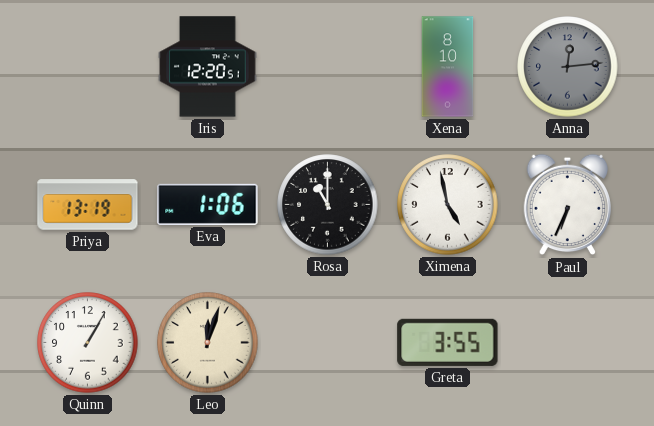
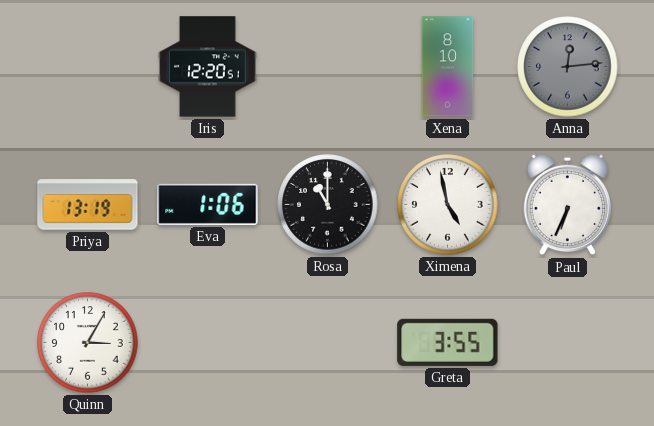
Quinn: 1:05 -> 3:05
Leo: 12:03 -> none
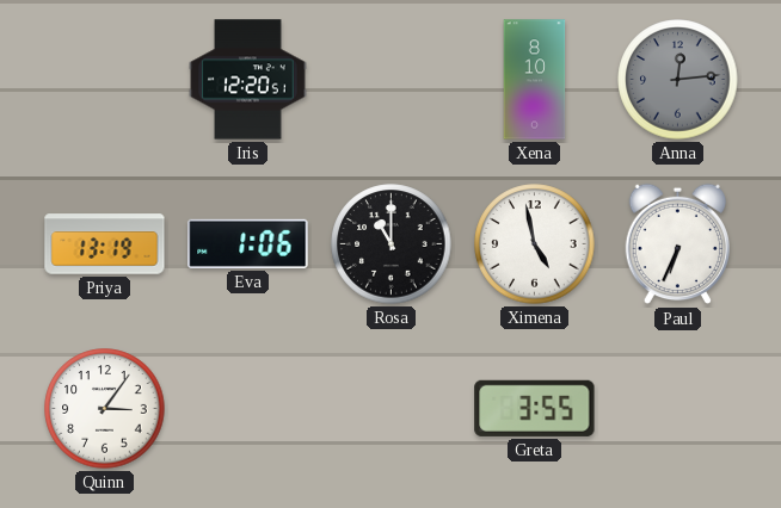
Quinn: 3:05 -> 3:06
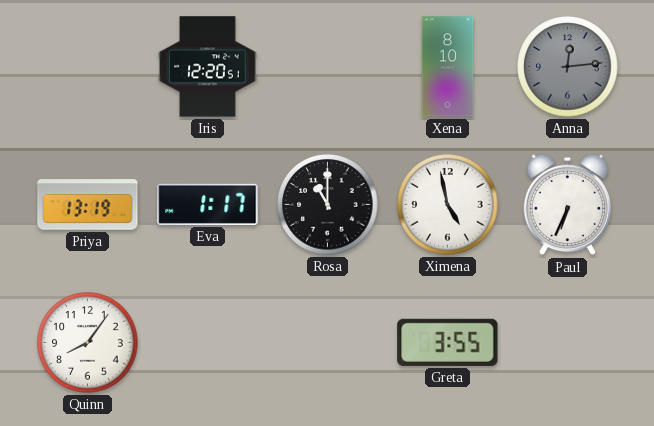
Eva: 1:06 -> 1:17
Quinn: 3:06 -> 8:06
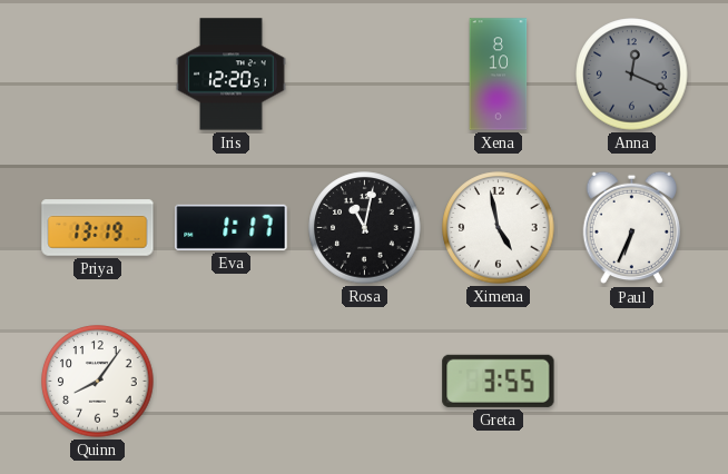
Anna: 12:14 -> 12:19
Rosa: 11:00 -> 11:02
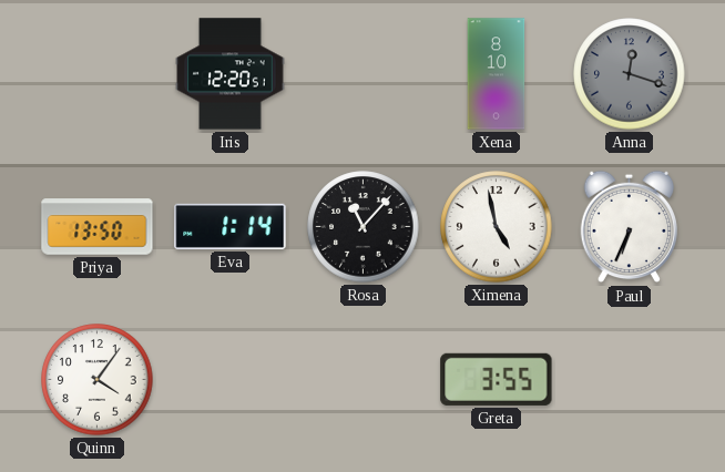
Anna: 12:19 -> 12:18
Priya: 13:19 -> 13:50
Eva: 1:17 -> 1:14
Rosa: 11:02 -> 11:07
Quinn: 8:06 -> 4:06
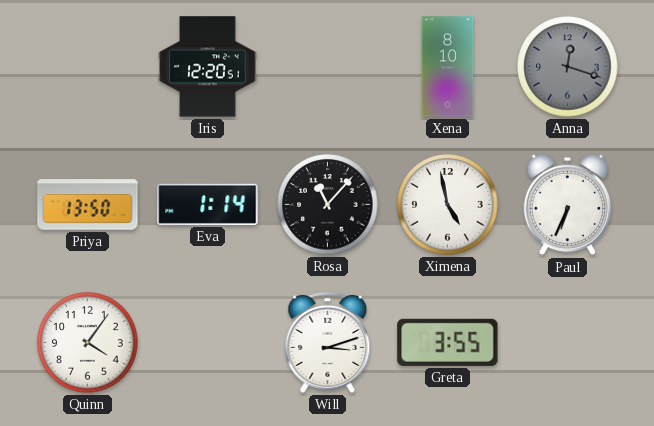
Will: none -> 3:12
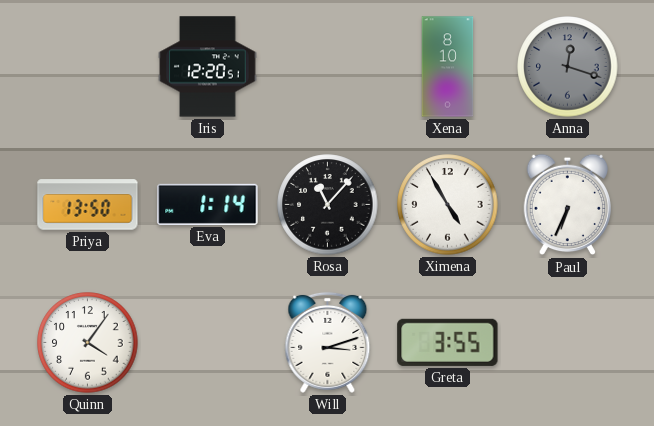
Ximena: 4:58 -> 4:55
